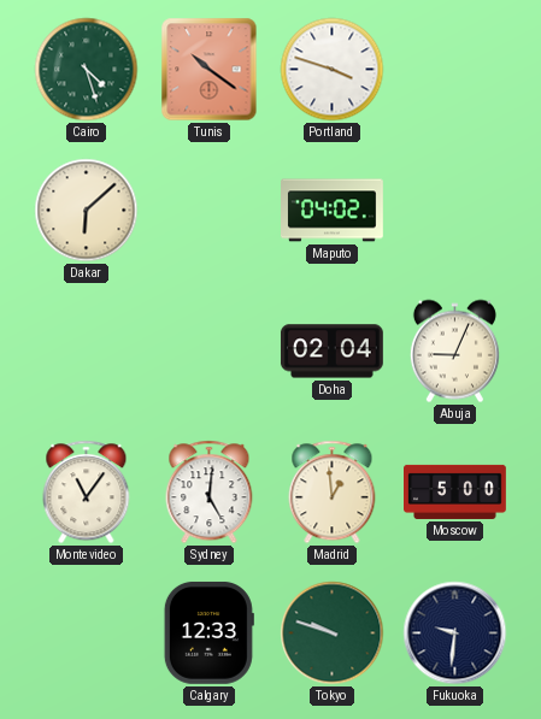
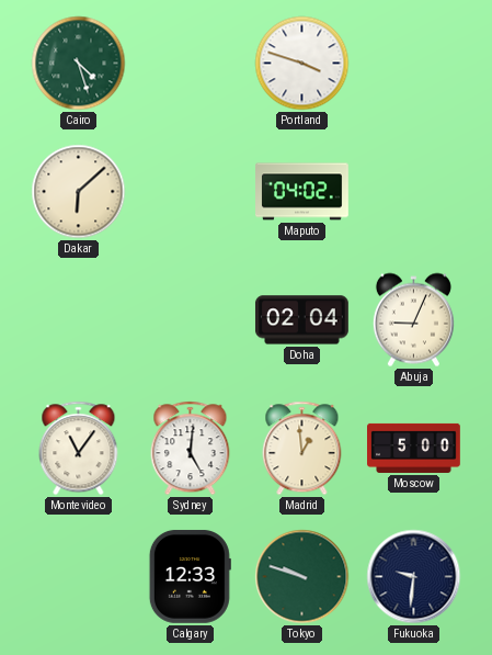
Tunis: 10:21 -> none
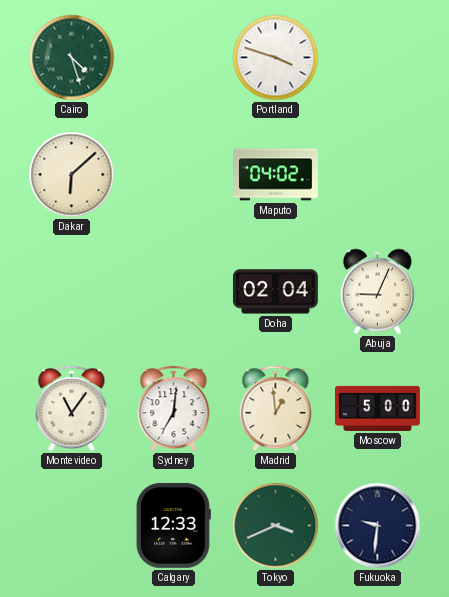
Sydney: 5:01 -> 7:01
Tokyo: 9:48 -> 3:41
